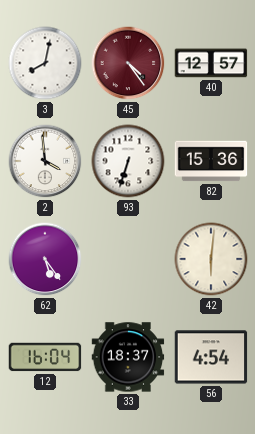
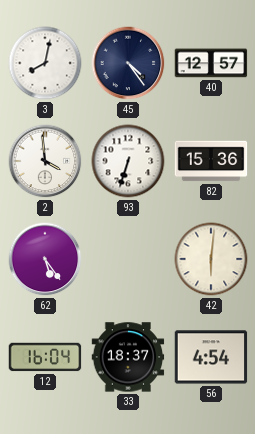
45 dial: burgundy -> navy
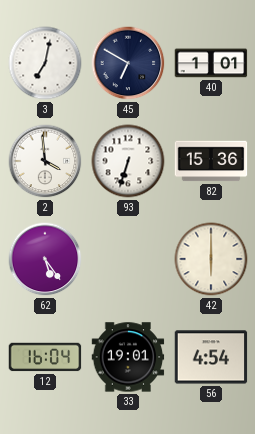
3: 8:02 -> 7:02
45: 4:24 -> 6:50
40: 12:57 -> 1:01
42: 6:01 -> 6:00
33: 18:37 -> 19:01
